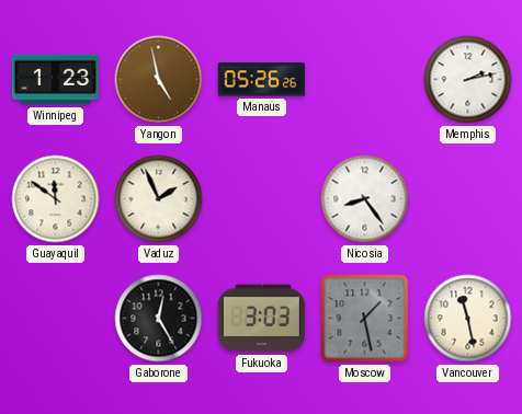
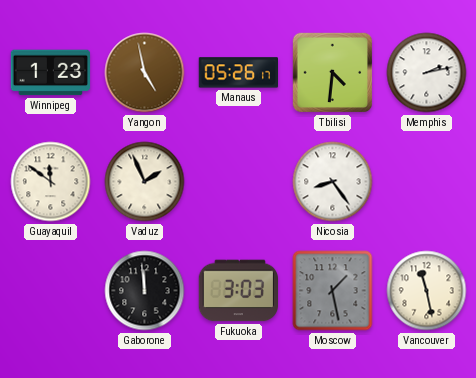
Manaus: 05:26:26 -> 05:26:17
Tbilisi: none -> 4:31
Gaborone: 12:25 -> 11:59
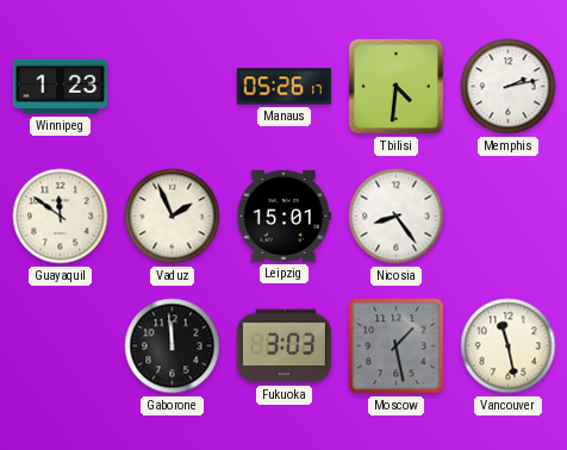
Yangon: 4:58 -> none
Leipzig: none -> 15:01
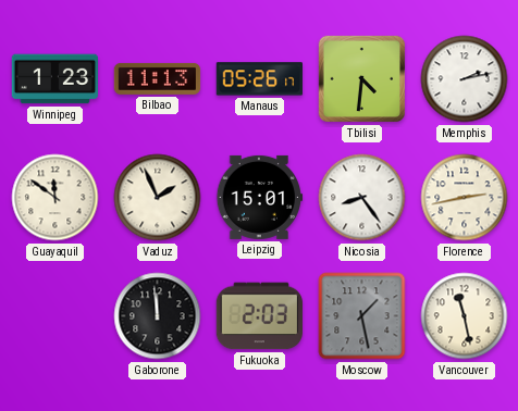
Bilbao: none -> 11:13
Florence: none -> 2:43
Fukuoka: 3:03 -> 2:03
